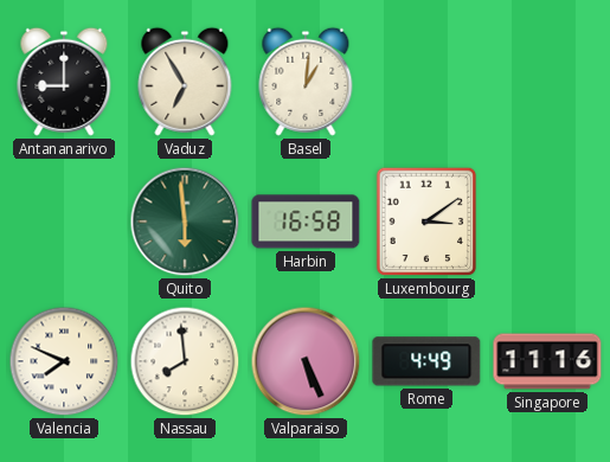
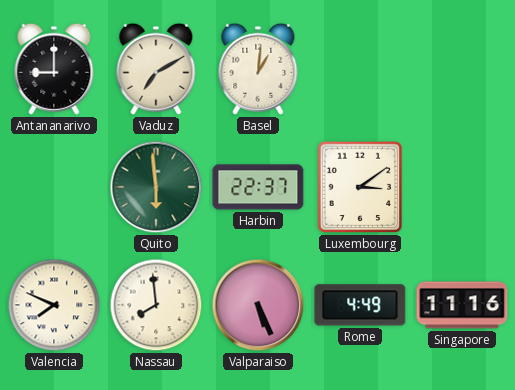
Vaduz: 6:55 -> 7:10
Harbin: 16:58 -> 22:37
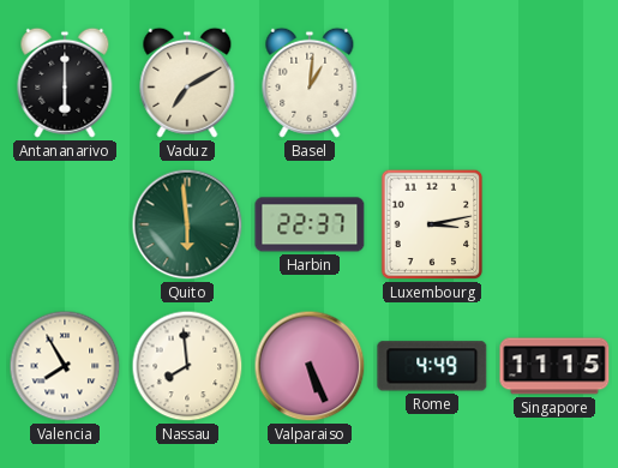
Antananarivo: 9:00 -> 6:00
Luxembourg: 3:09 -> 3:13
Valencia: 7:49 -> 7:55
Singapore: 11:16 -> 11:15
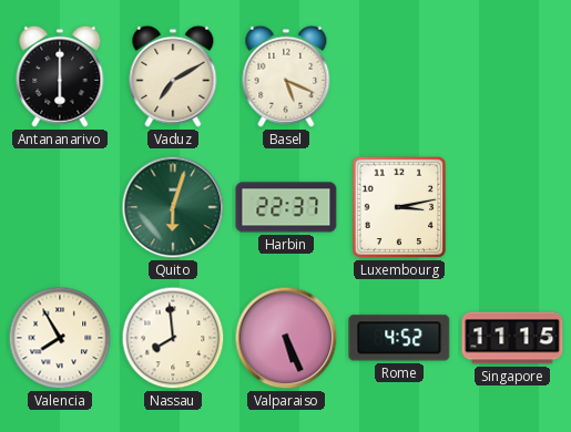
Basel: 1:01 -> 5:19
Quito: 5:59 -> 6:03
Rome: 4:49 -> 4:52
